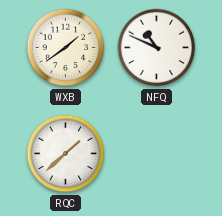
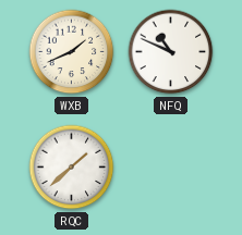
WXB: 1:39 -> 1:41
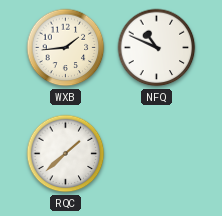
WXB: 1:41 -> 1:44
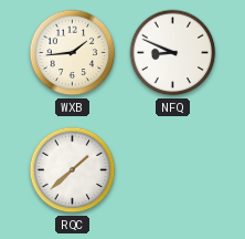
NFQ: 10:49 -> 8:49
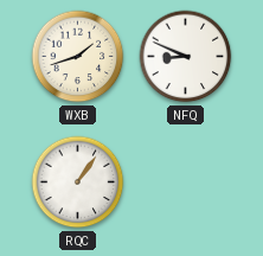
WXB: 1:44 -> 1:42
RQC: 1:38 -> 1:06
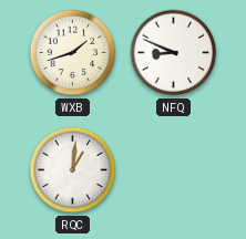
RQC: 1:06 -> 1:01
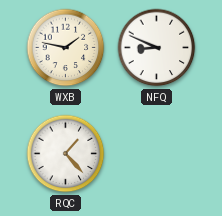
WXB: 1:42 -> 1:47
RQC: 1:01 -> 1:23
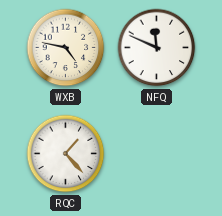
WXB: 1:47 -> 4:47
NFQ: 8:49 -> 11:49
